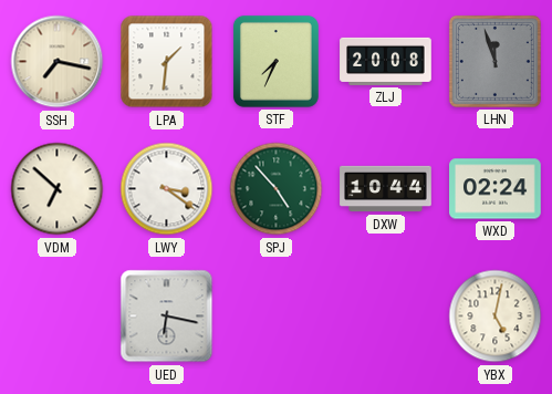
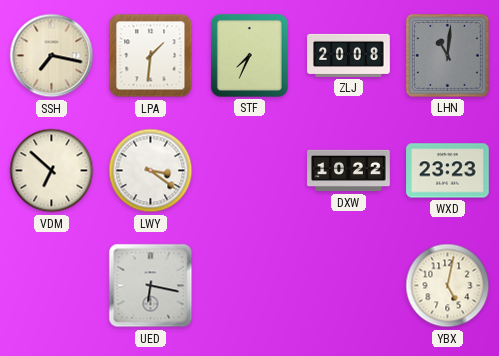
LHN: 11:57 -> 11:01
SPJ: 4:53 -> none
DXW: 10:44 -> 10:22
WXD: 02:24 -> 23:23
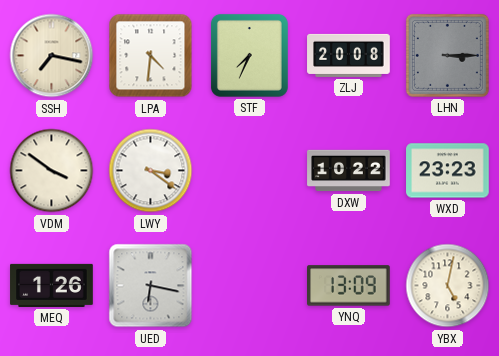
LPA: 1:31 -> 4:31
LHN: 11:01 -> 3:15
VDM: 6:52 -> 3:51
MEQ: none -> 1:26
YNQ: none -> 13:09
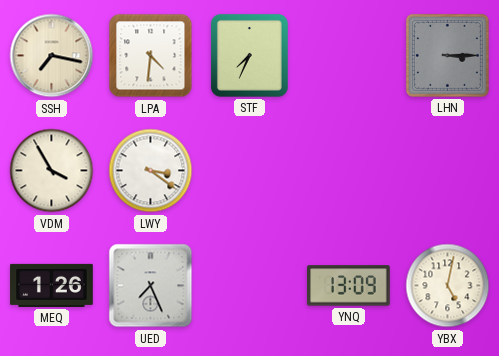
ZLJ: 20:08 -> none
VDM: 3:51 -> 3:55
DXW: 10:22 -> none
WXD: 23:23 -> none
UED: 6:17 -> 7:26
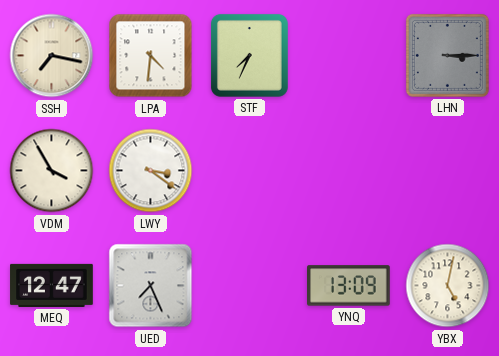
MEQ: 1:26 -> 12:47
